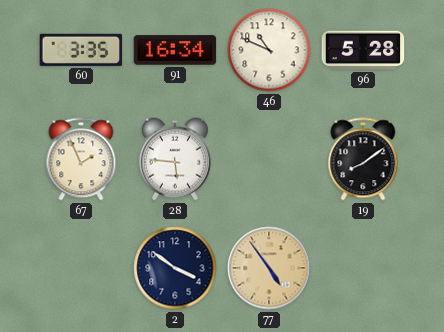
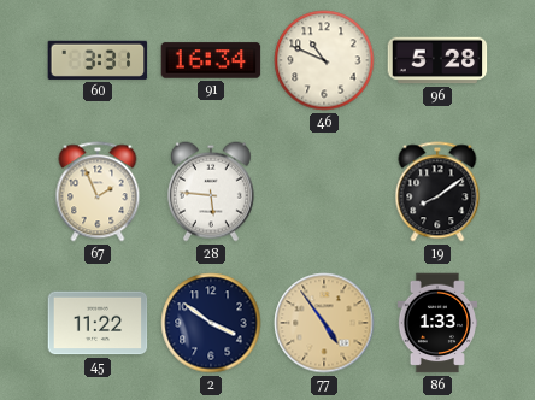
60: 3:35 -> 3:31
45: none -> 11:22
86: none -> 1:33
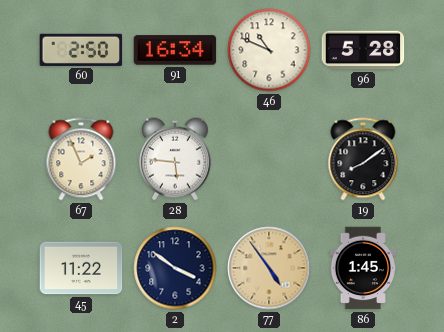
60: 3:31 -> 2:50
86: 1:33 -> 1:45
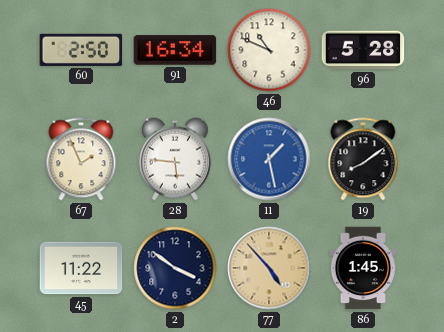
11: none -> 1:28
77: 4:54 -> 4:53
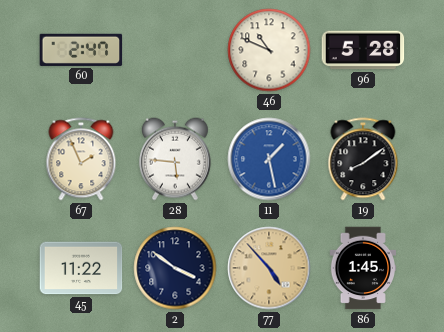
60: 2:50 -> 2:47
91: 16:34 -> none
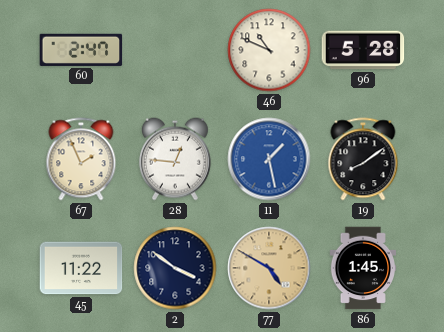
28: 5:46 -> 12:46
77: 4:53 -> 4:50
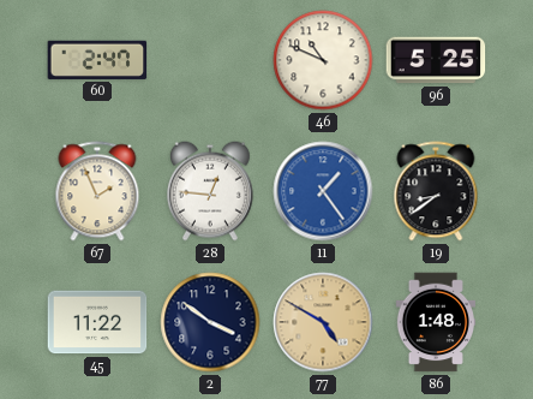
96: 5:28 -> 5:25
11: 1:28 -> 1:24
19: 8:09 -> 8:39
86: 1:45 -> 1:48
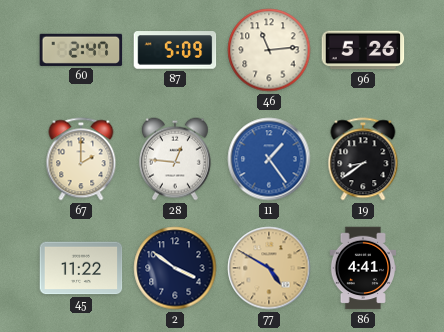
87: none -> 5:09
46: 10:49 -> 11:14
96: 5:25 -> 5:26
67: 1:56 -> 2:00
86: 1:48 -> 4:41
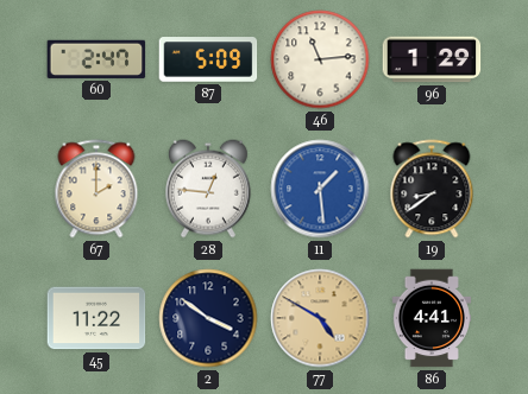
96: 5:26 -> 1:29
11: 1:24 -> 1:29
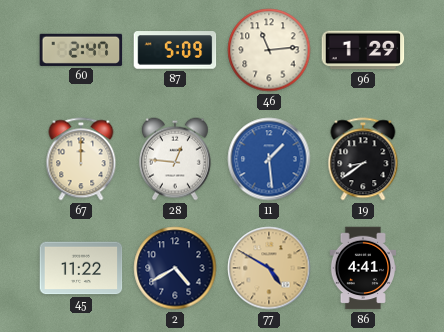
67: 2:00 -> 12:00
2: 3:51 -> 4:40
